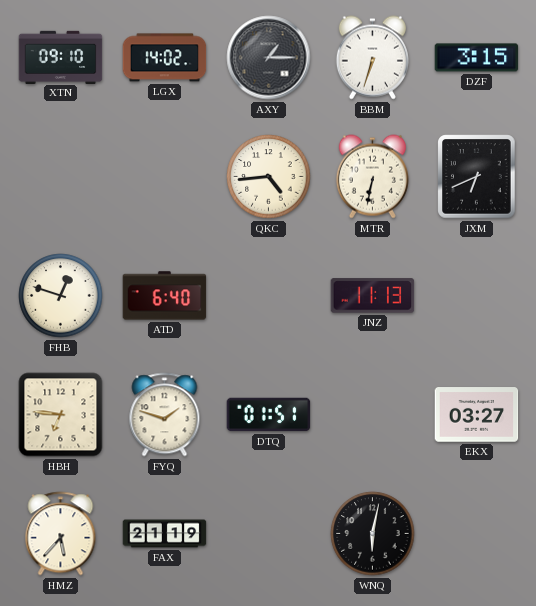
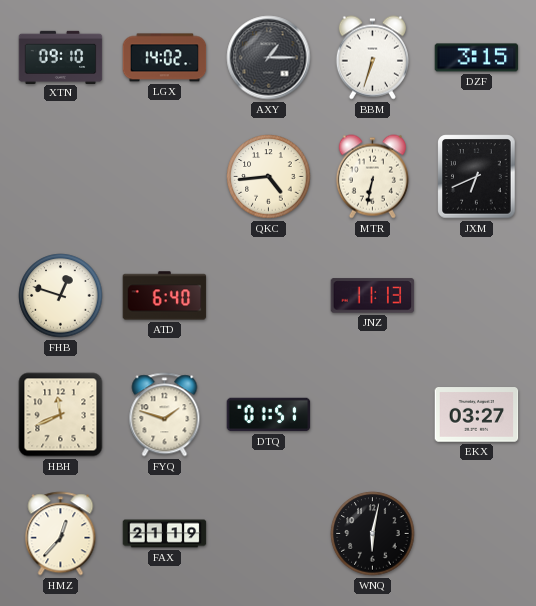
HBH: 6:46 -> 11:41
HMZ: 5:37 -> 12:37
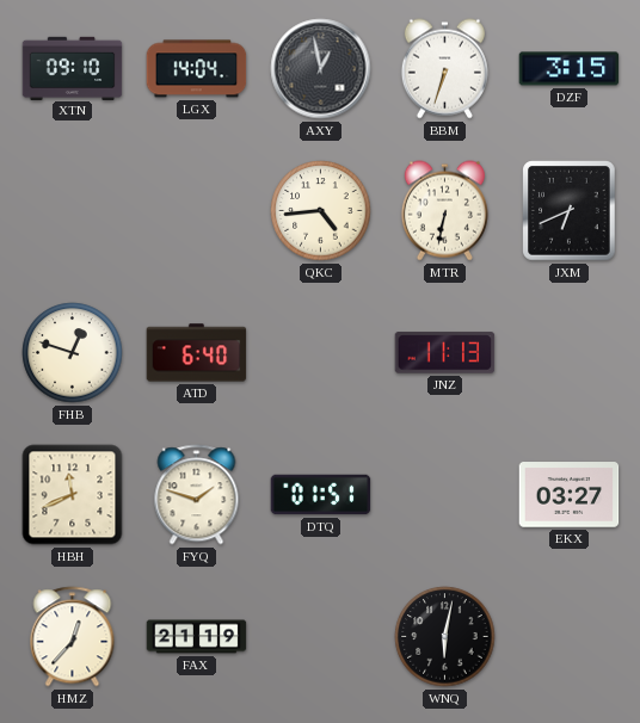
LGX: 14:02 -> 14:04
AXY: 1:15 -> 12:58
